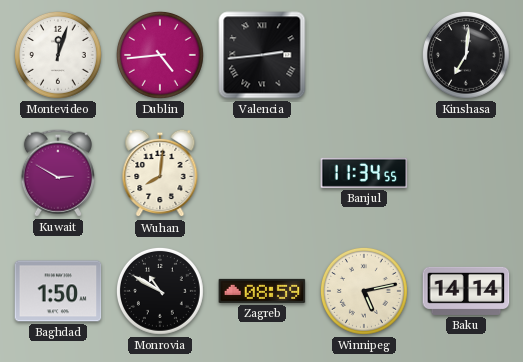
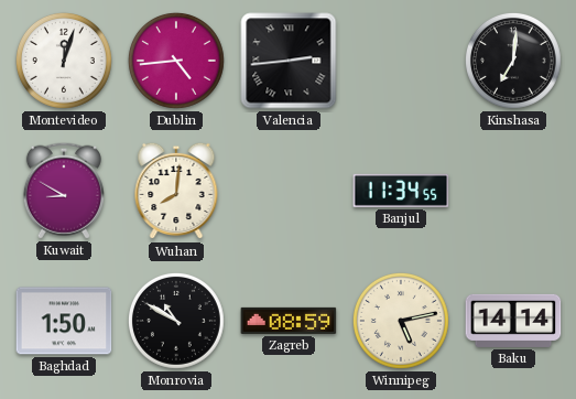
Kuwait: 2:50 -> 8:50
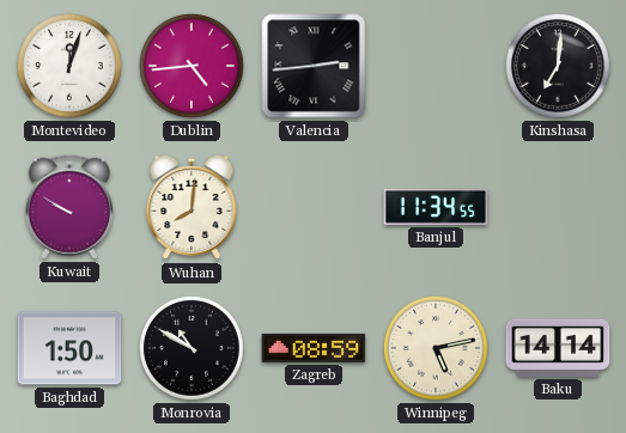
Kuwait: 8:50 -> 9:50
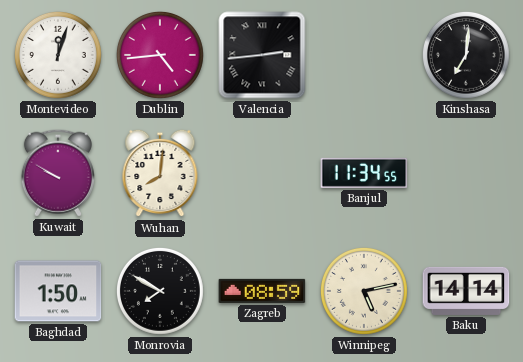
Monrovia: 10:50 -> 7:50
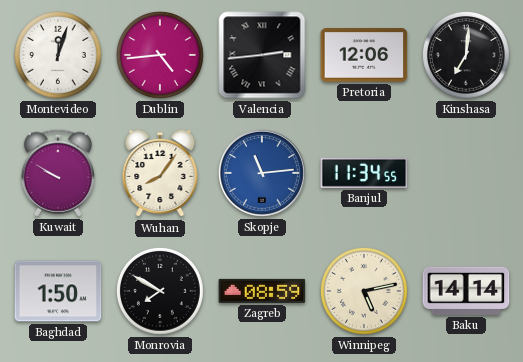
Pretoria: none -> 12:06
Wuhan: 8:01 -> 8:06
Skopje: none -> 11:14
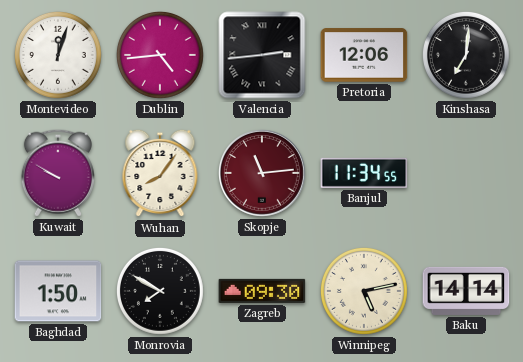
Skopje dial: blue -> burgundy
Zagreb: 08:59 -> 09:30
